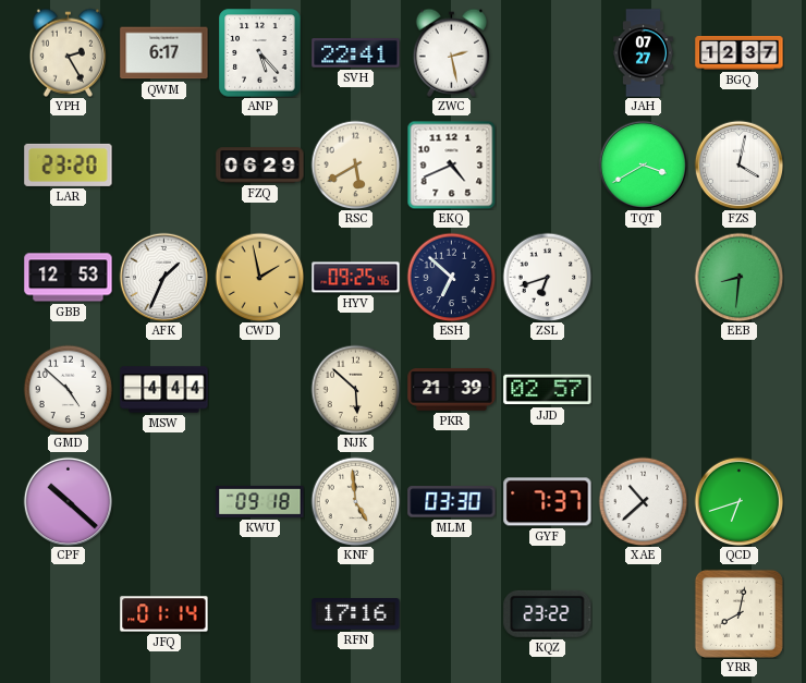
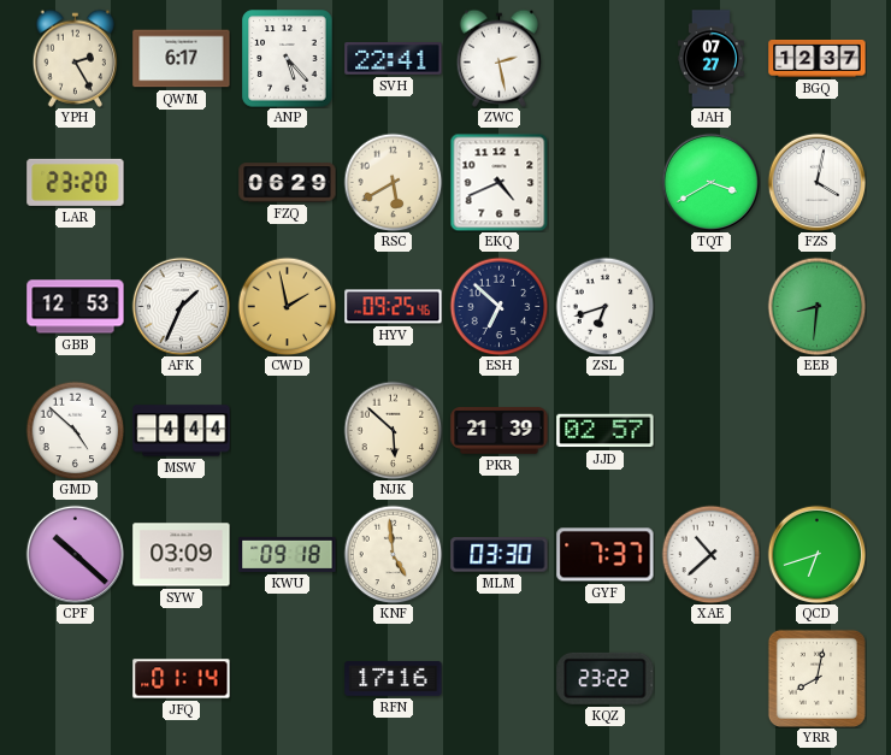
SYW: none -> 03:09
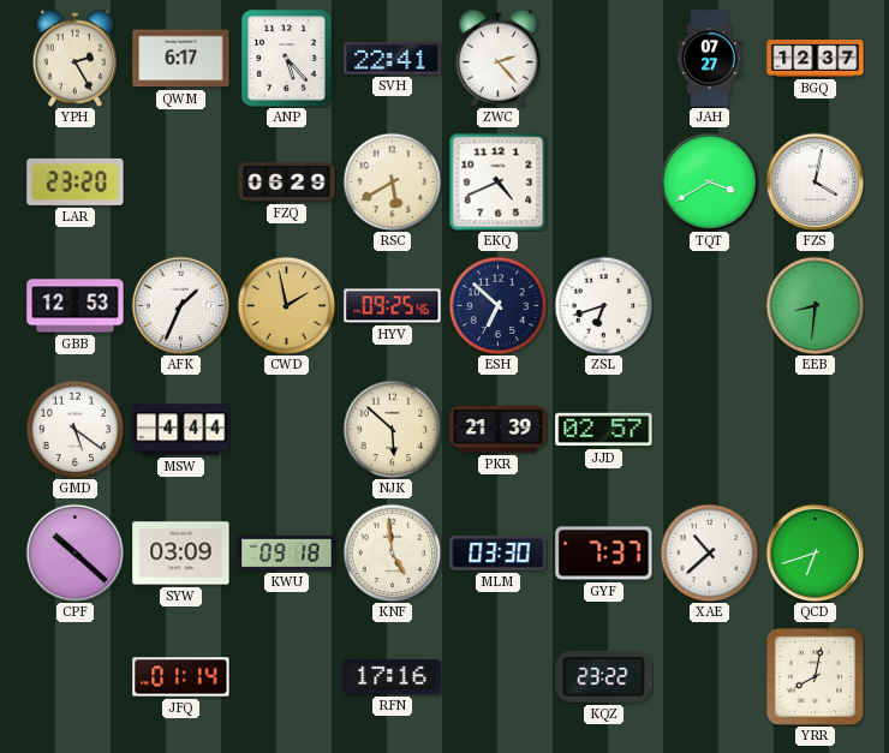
ZWC: 2:28 -> 2:23
GMD: 4:52 -> 5:21
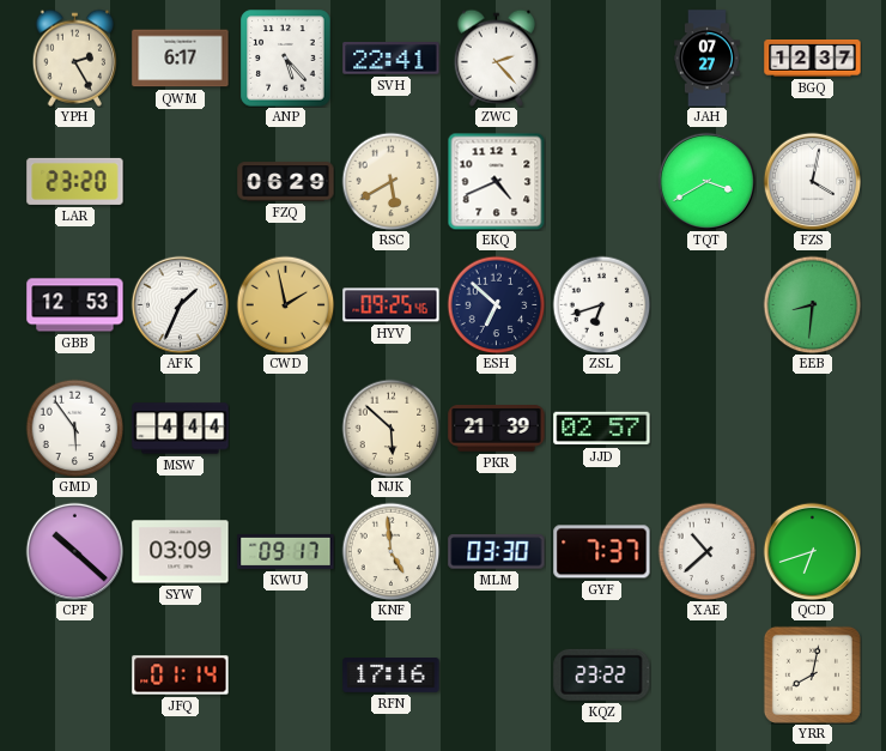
GMD: 5:21 -> 5:54
KWU: 09:18 -> 09:17
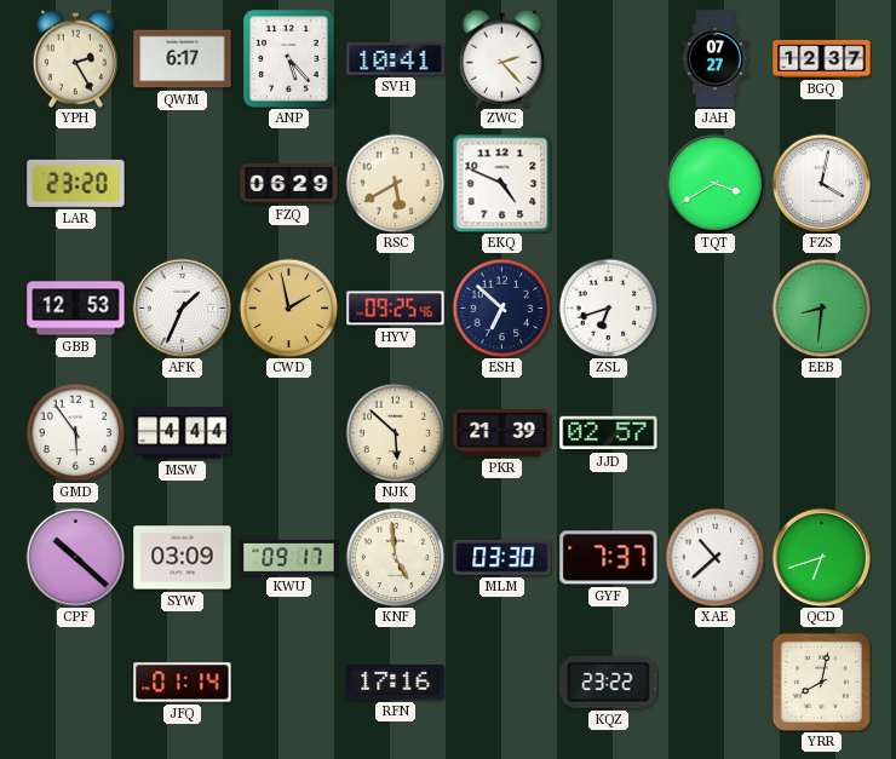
SVH: 22:41 -> 10:41
EKQ: 4:41 -> 4:49
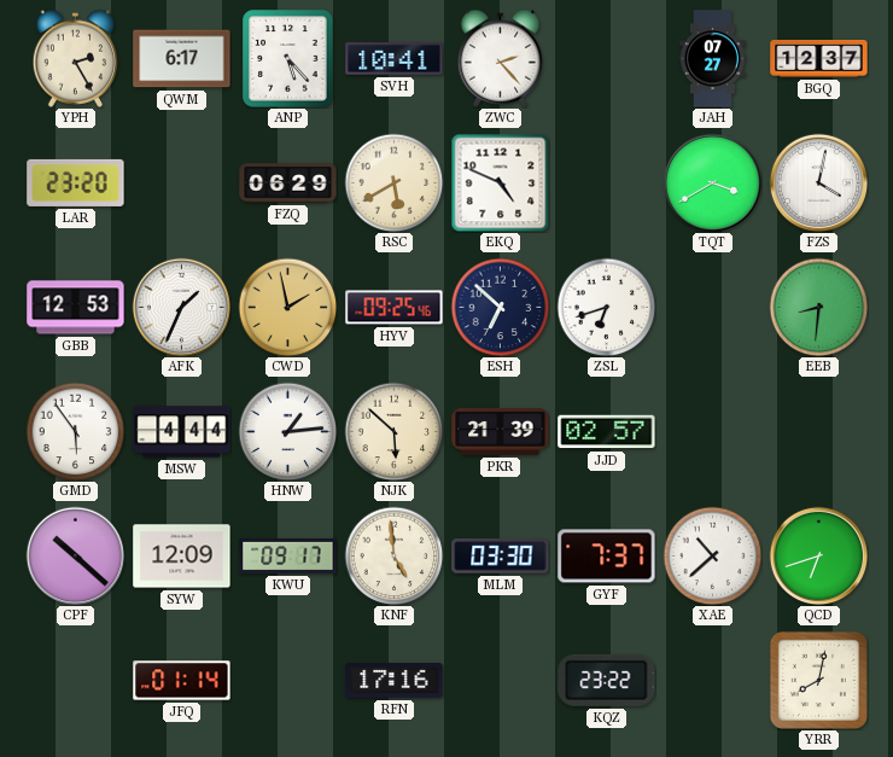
HNW: none -> 1:14
SYW: 03:09 -> 12:09
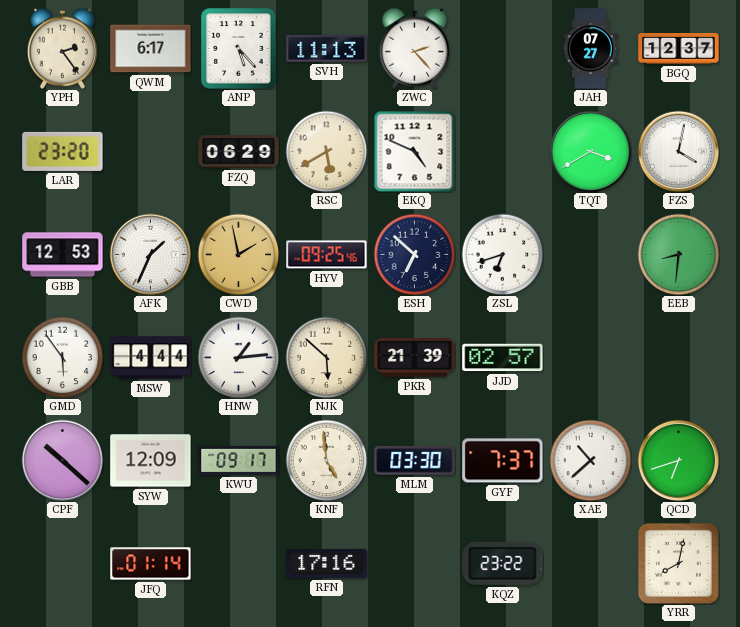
YPH: 2:25 -> 2:24
SVH: 10:41 -> 11:13
